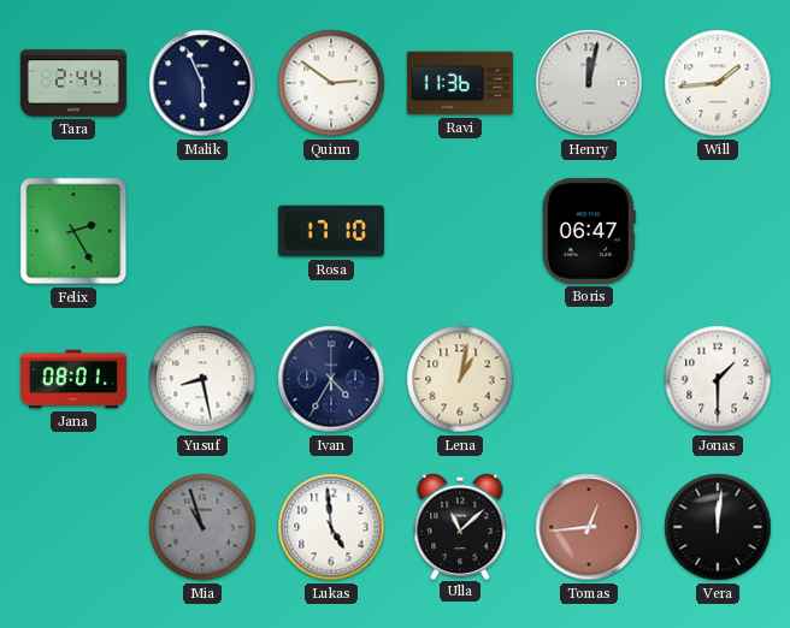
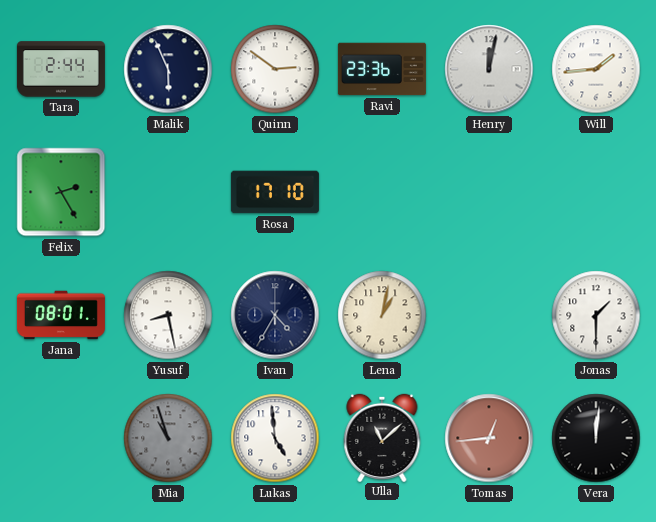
Ravi: 11:36 -> 23:36
Boris: 06:47 -> none
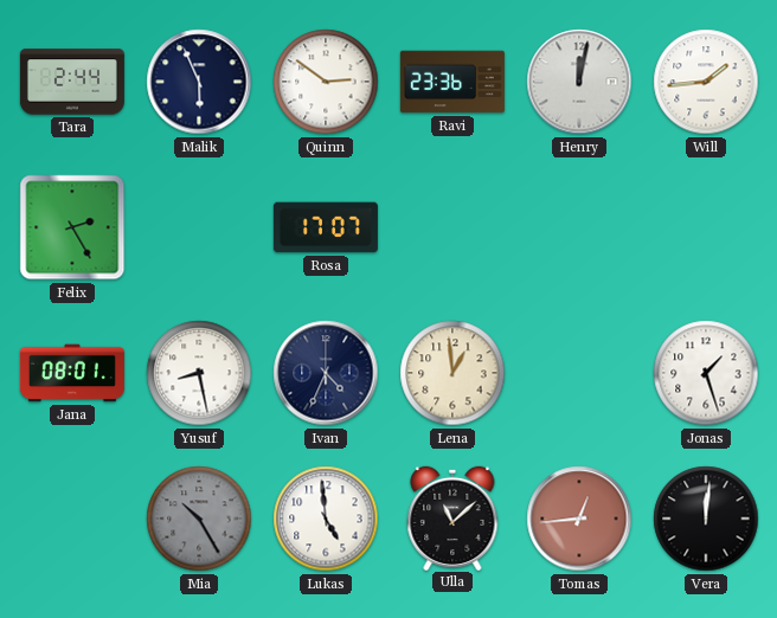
Rosa: 17:10 -> 17:07
Ivan: 4:35 -> 4:34
Lena: 1:02 -> 12:59
Jonas: 1:30 -> 1:27
Mia: 10:57 -> 10:25
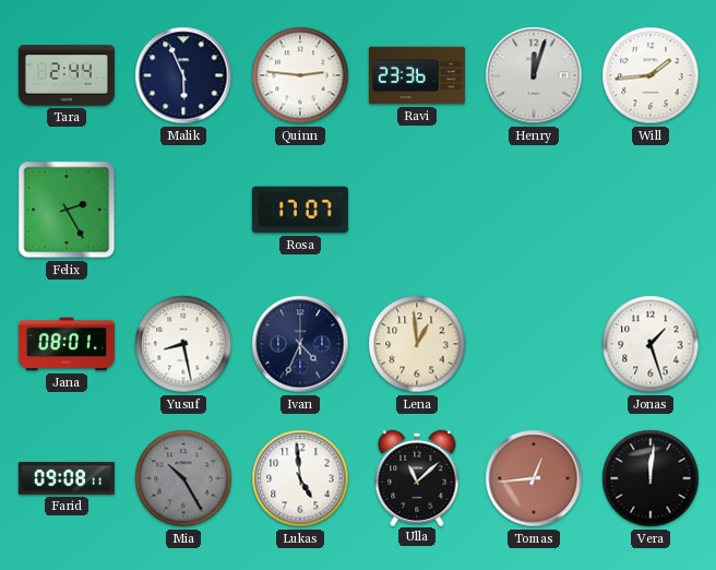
Quinn: 2:51 -> 2:46
Henry: 12:02 -> 12:03
Farid: none -> 09:08
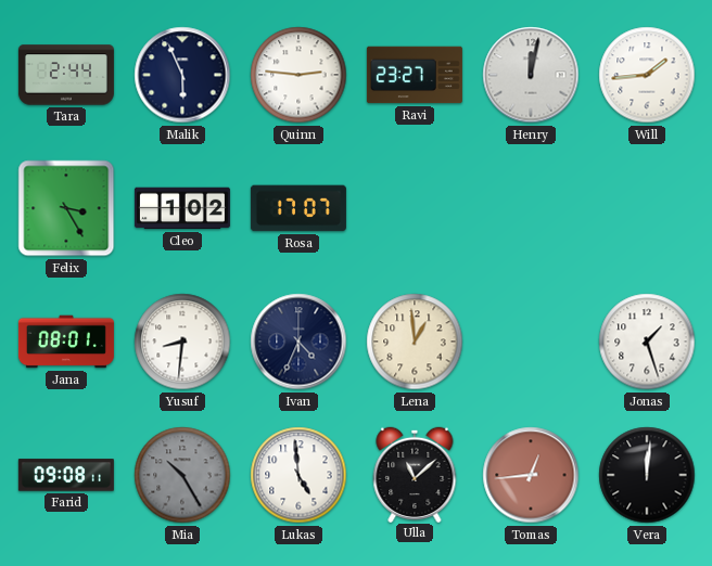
Ravi: 23:36 -> 23:27
Henry: 12:03 -> 12:02
Felix: 2:25 -> 3:25
Cleo: none -> 1:02
Yusuf: 8:28 -> 8:31
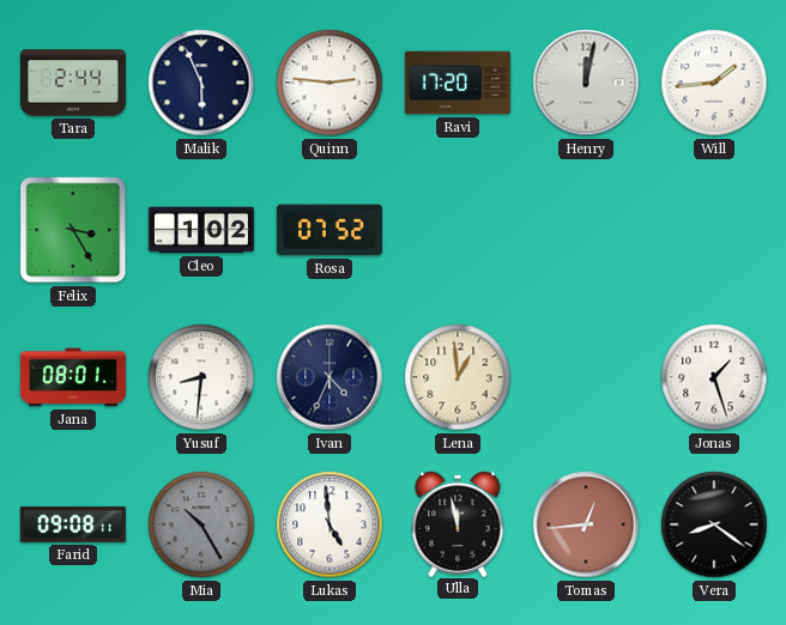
Ravi: 23:27 -> 17:20
Rosa: 17:07 -> 07:52
Ulla: 11:08 -> 11:58
Vera: 12:01 -> 8:21
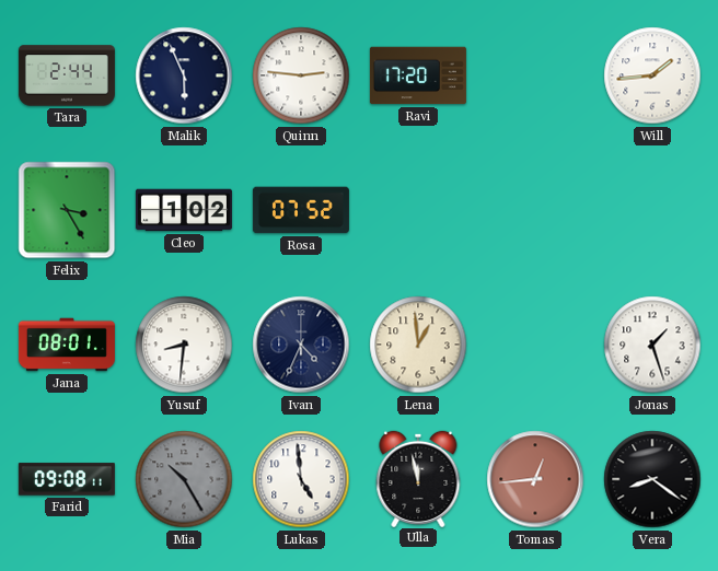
Henry: 12:02 -> none
